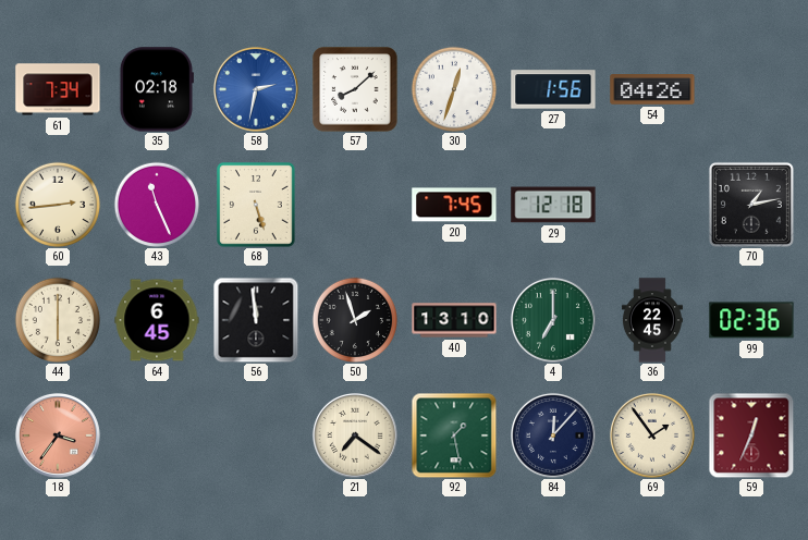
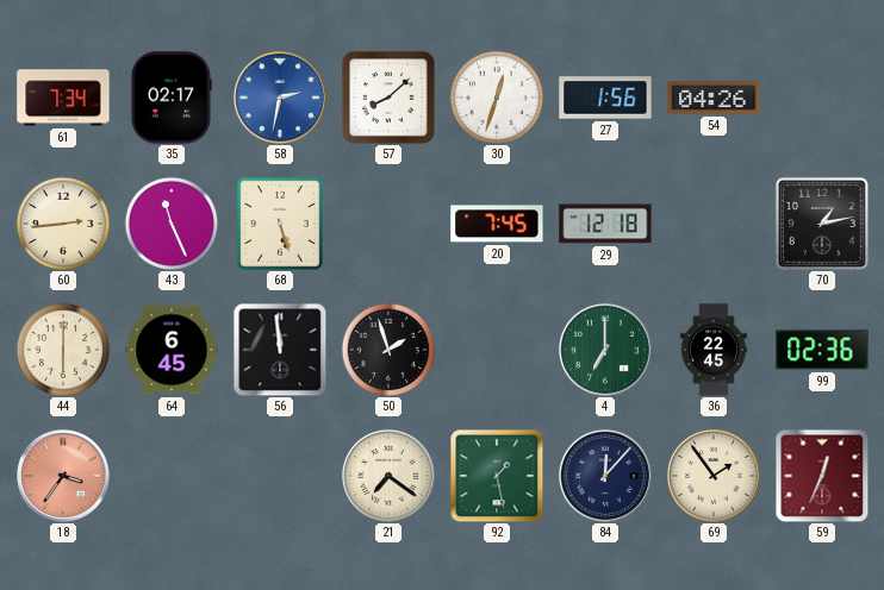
35: 02:18 -> 02:17
40: 13:10 -> none
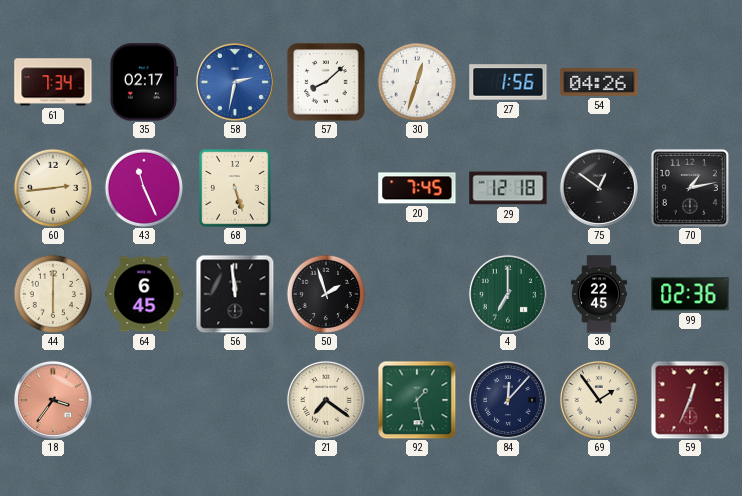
75: none -> 12:51
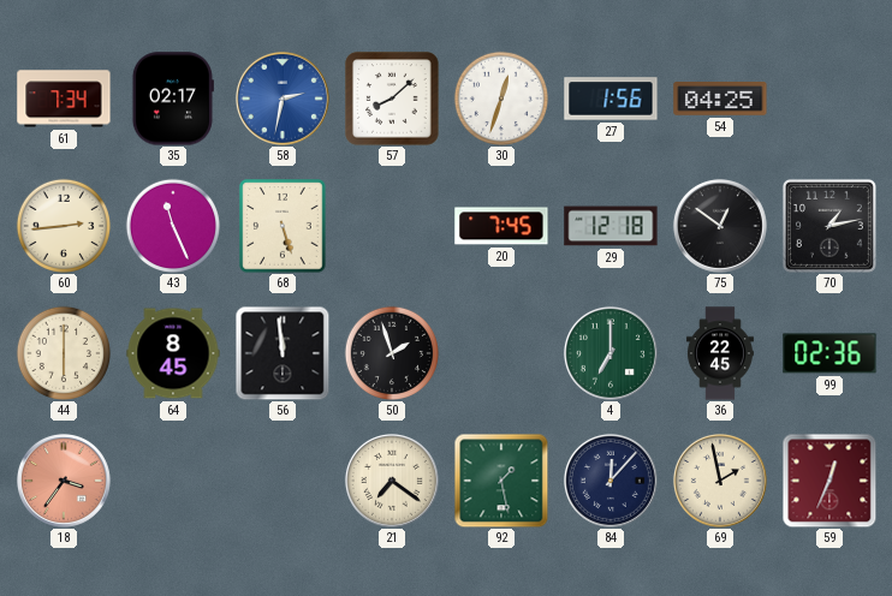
54: 04:26 -> 04:25
64: 6:45 -> 8:45
69: 1:54 -> 1:58
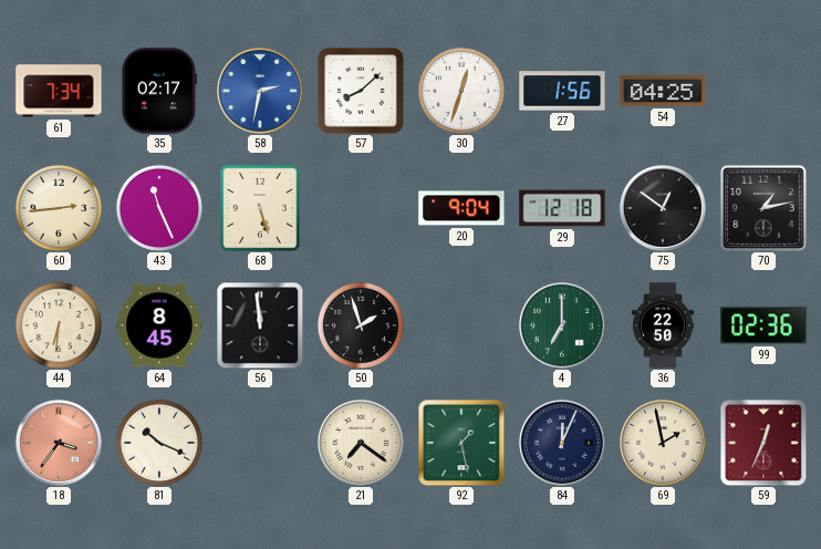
20: 7:45 -> 9:04
44: 6:00 -> 6:31
36: 22:45 -> 22:50
81: none -> 10:19
84: 12:07 -> 12:04
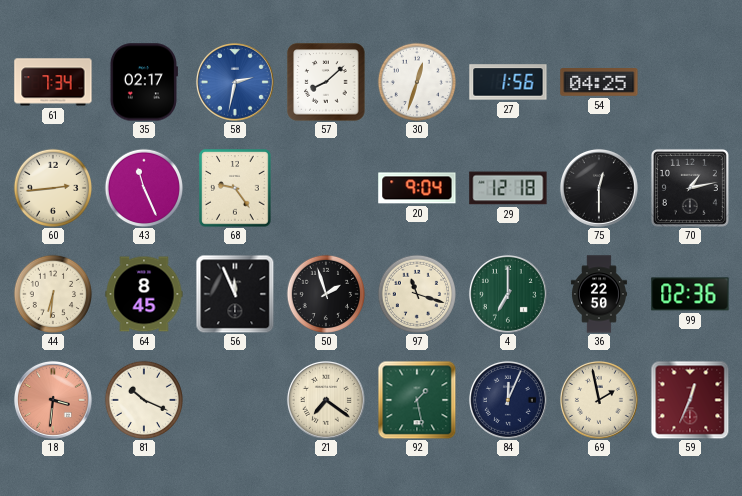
68: 5:27 -> 9:24
75: 12:51 -> 12:30
56: 11:59 -> 11:56
97: none -> 11:18
18: 3:36 -> 3:31
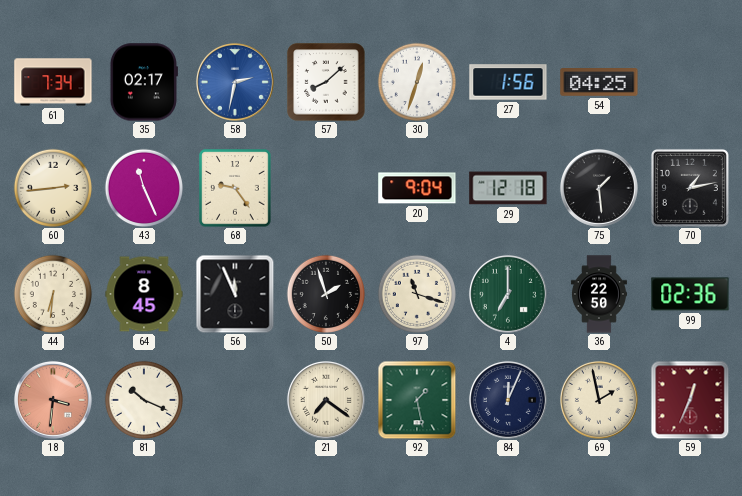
75: 12:30 -> 1:29
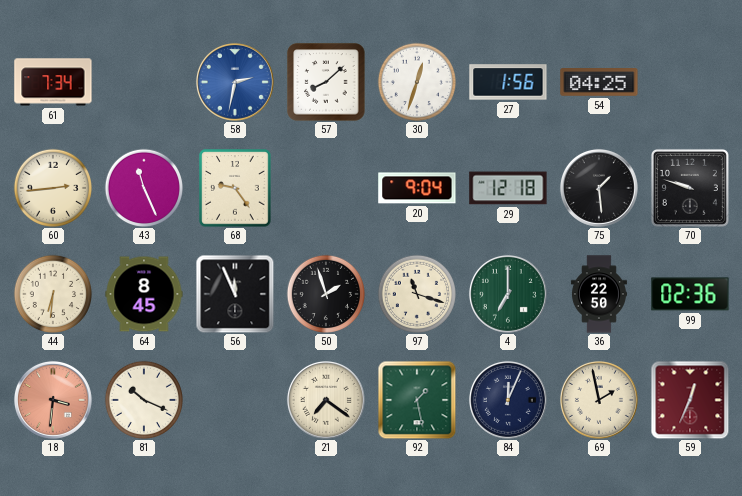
35: 02:17 -> none
70: 1:13 -> 9:48
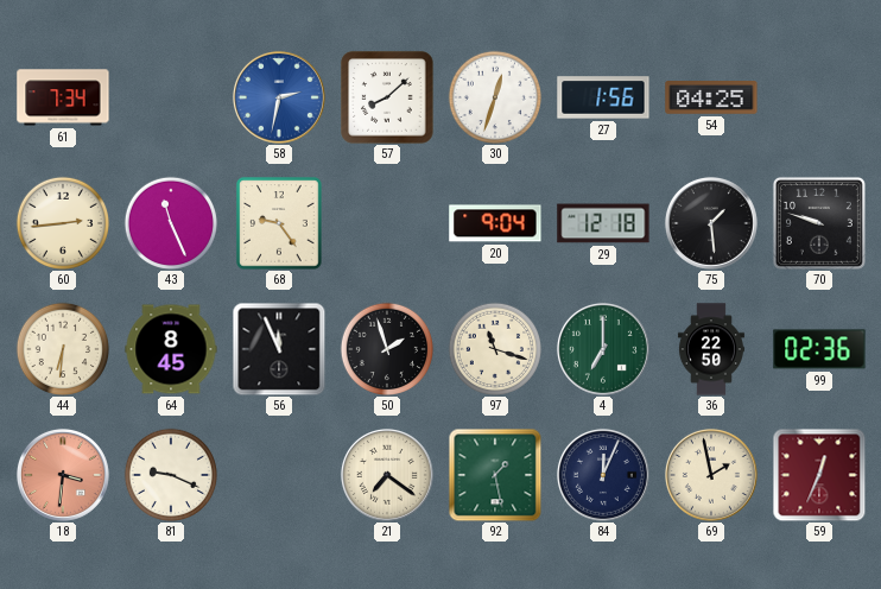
81: 10:19 -> 9:19
